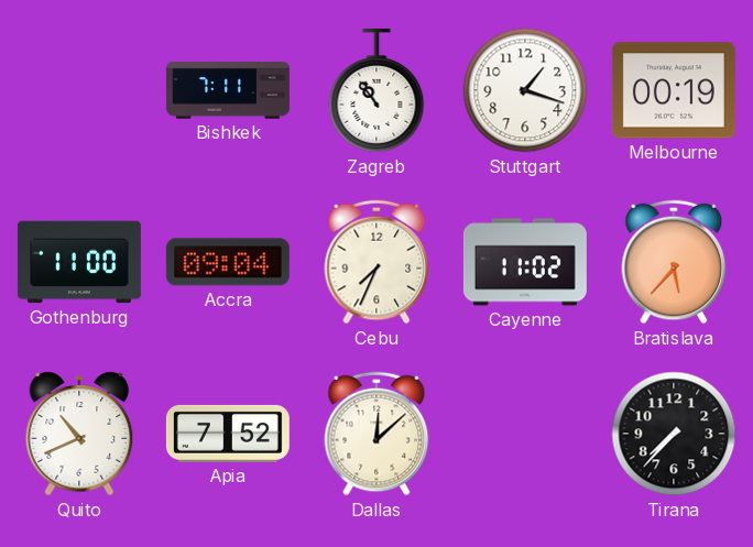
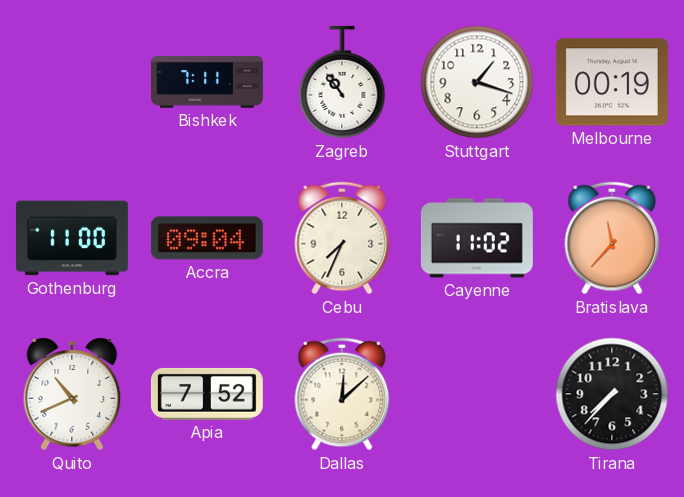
Bratislava: 5:37 -> 11:37
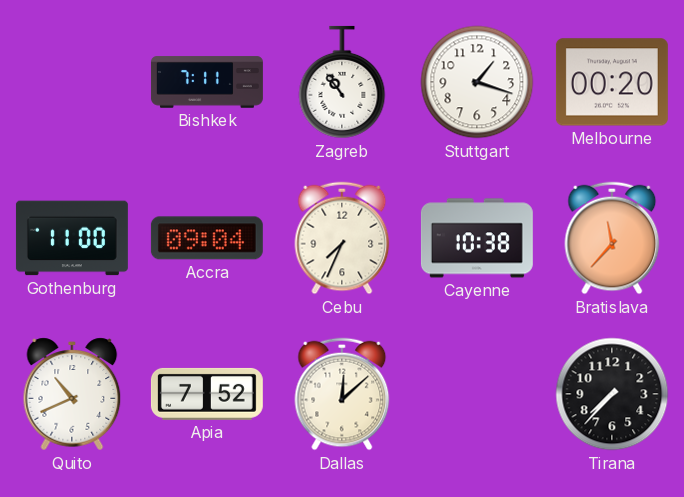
Melbourne: 00:19 -> 00:20
Cayenne: 11:02 -> 10:38
